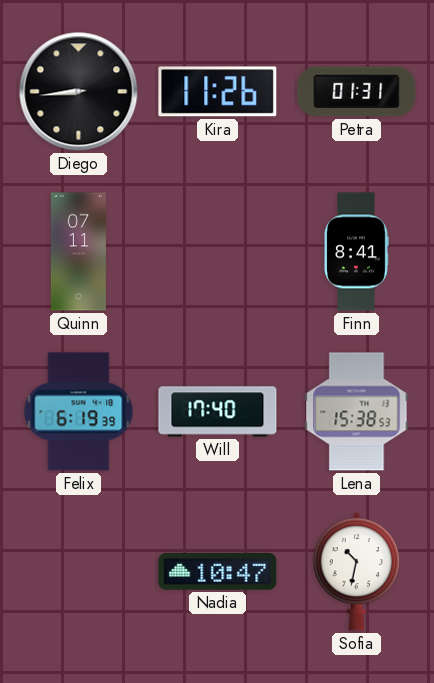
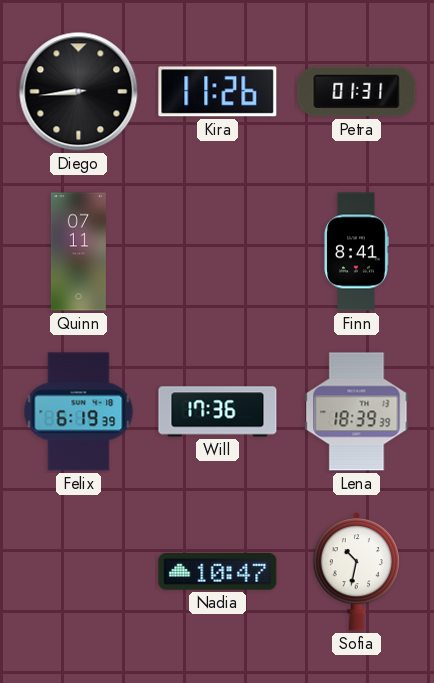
Will: 17:40 -> 17:36
Lena: 15:38 -> 18:39
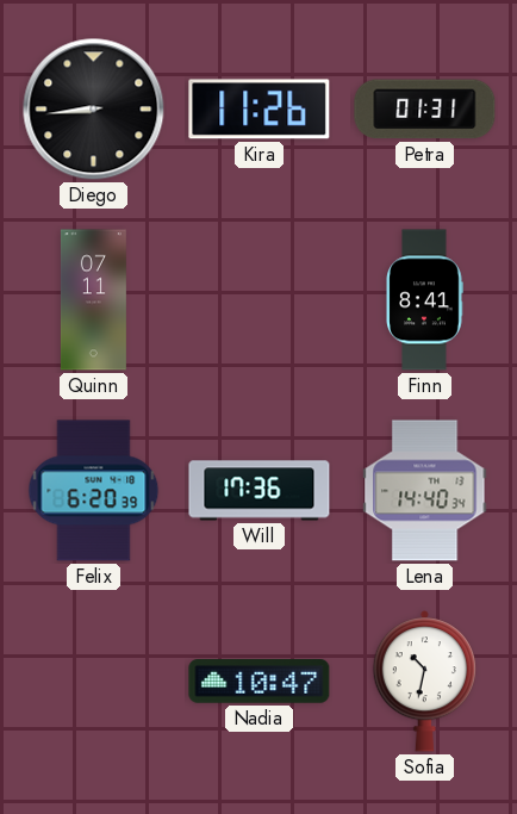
Felix: 6:19 -> 6:20
Lena: 18:39 -> 14:40
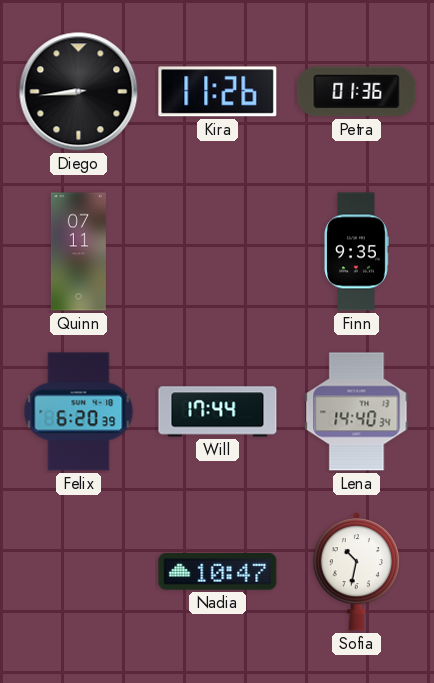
Petra: 01:31 -> 01:36
Finn: 8:41 -> 9:35
Will: 17:36 -> 17:44
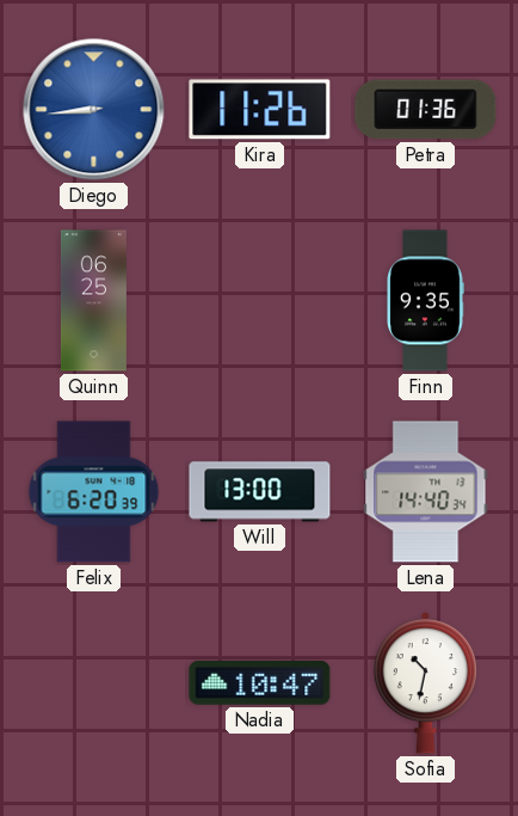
Diego dial: black -> blue
Quinn: 07:11 -> 06:25
Will: 17:44 -> 13:00
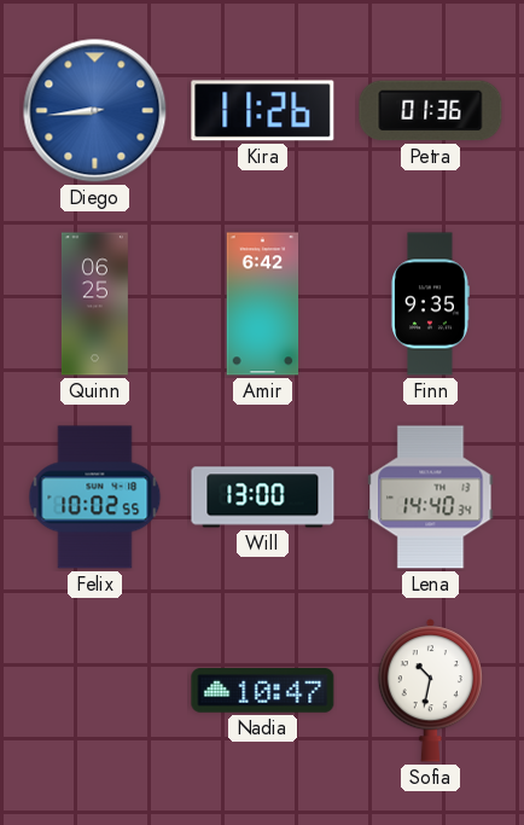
Amir: none -> 6:42
Felix: 6:20 -> 10:02
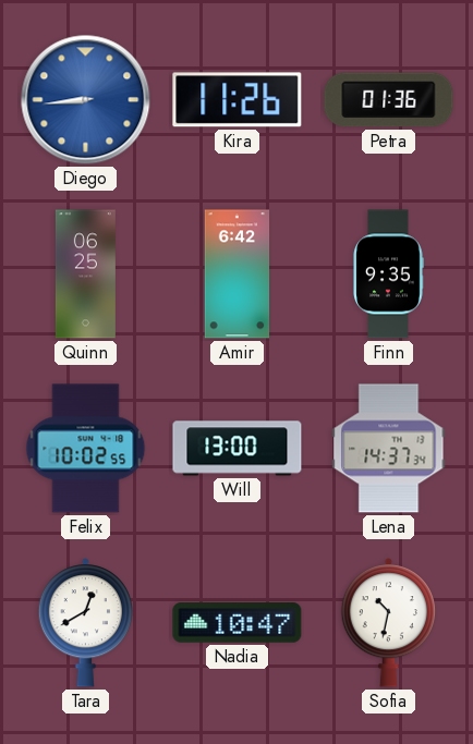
Lena: 14:40 -> 14:37
Tara: none -> 12:40
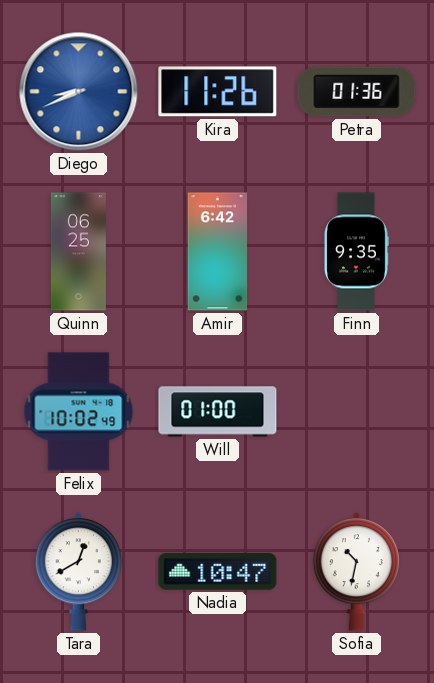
Diego: 8:44 -> 8:41
Felix: 10:02:55 -> 10:02:49
Will: 13:00 -> 01:00
Lena: 14:37 -> none
